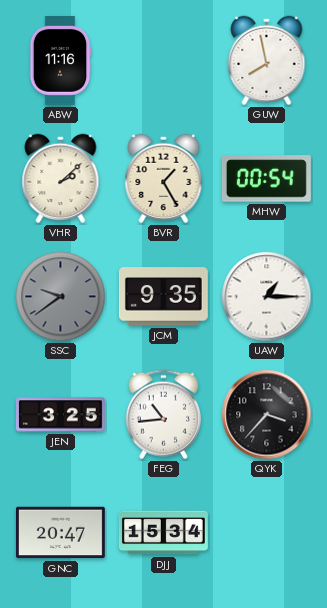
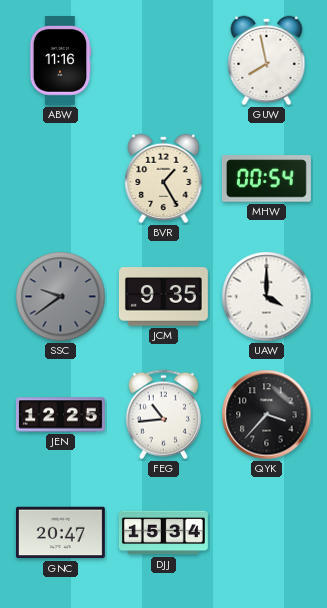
VHR: 2:08 -> none
UAW: 1:15 -> 4:00
JEN: 3:25 -> 12:25
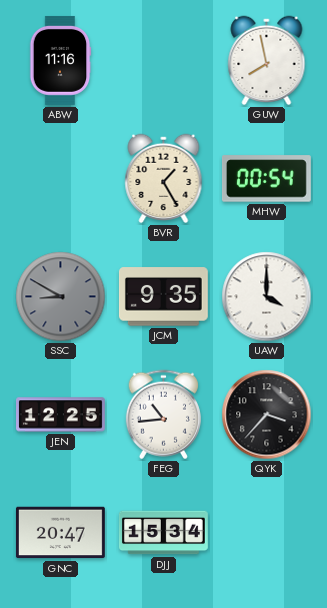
SSC: 9:39 -> 8:50
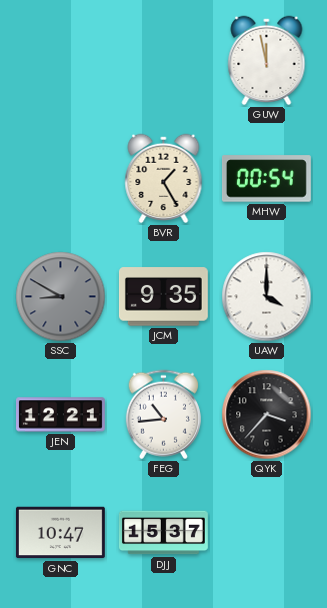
ABW: 11:16 -> none
GUW: 7:58 -> 11:58
JEN: 12:25 -> 12:21
GNC: 20:47 -> 10:47
DJJ: 15:34 -> 15:37
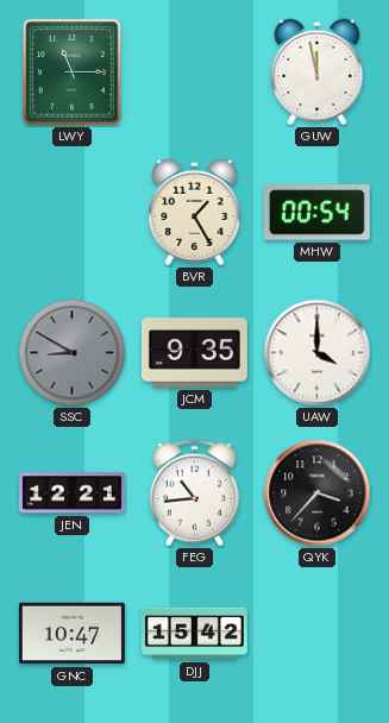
LWY: none -> 11:15
DJJ: 15:37 -> 15:42
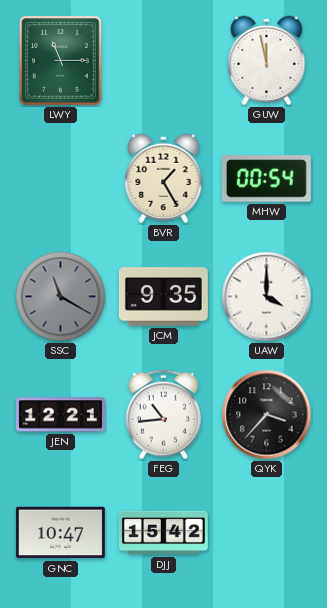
SSC: 8:50 -> 11:20
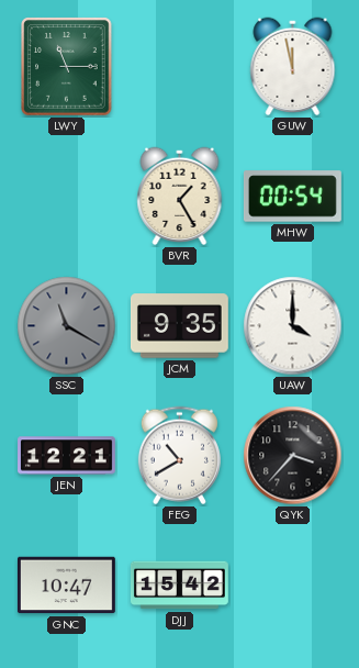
FEG: 10:44 -> 10:40
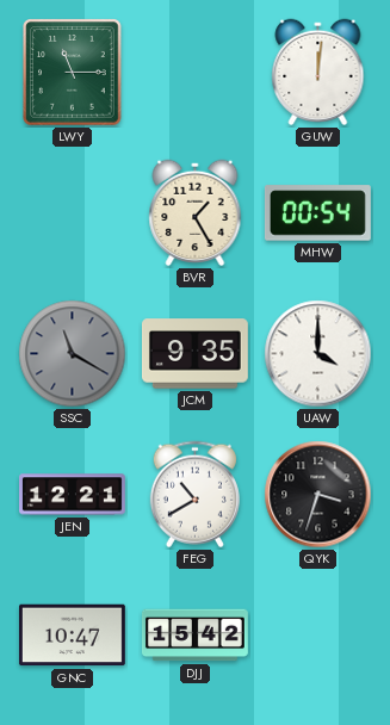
GUW: 11:58 -> 12:01
QYK: 3:37 -> 3:33
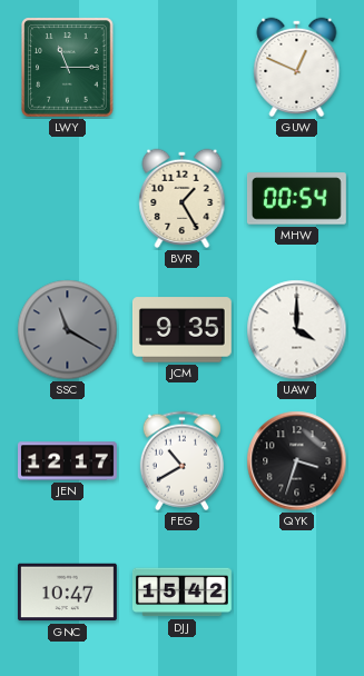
GUW: 12:01 -> 12:49
JEN: 12:21 -> 12:17
